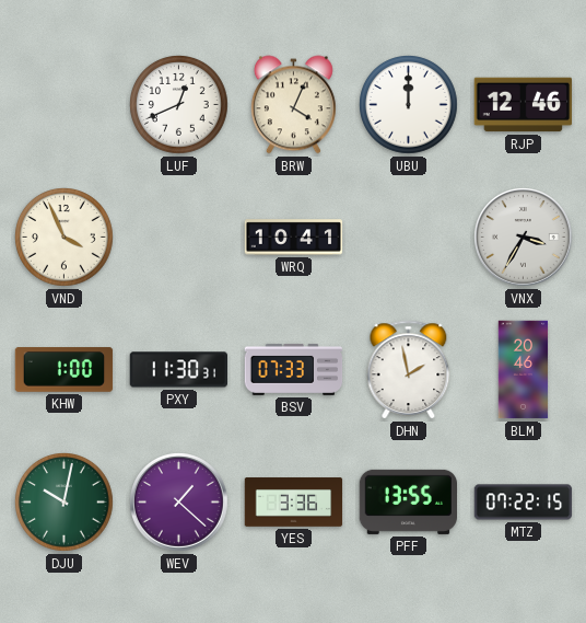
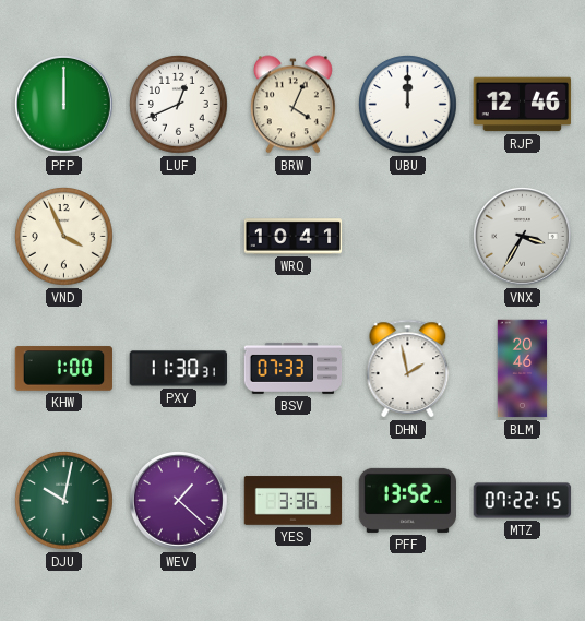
PFP: none -> 12:00
PFF: 13:55 -> 13:52
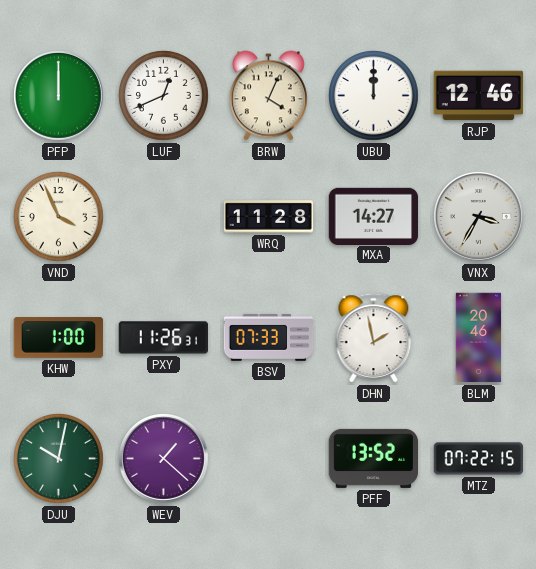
WRQ: 10:41 -> 11:28
MXA: none -> 14:27
PXY: 11:30 -> 11:26
YES: 3:36 -> none
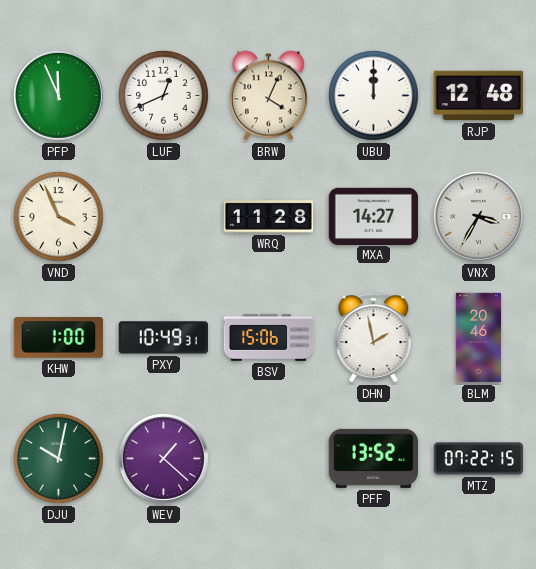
PFP: 12:00 -> 11:56
RJP: 12:46 -> 12:48
PXY: 11:26 -> 10:49
BSV: 07:33 -> 15:06
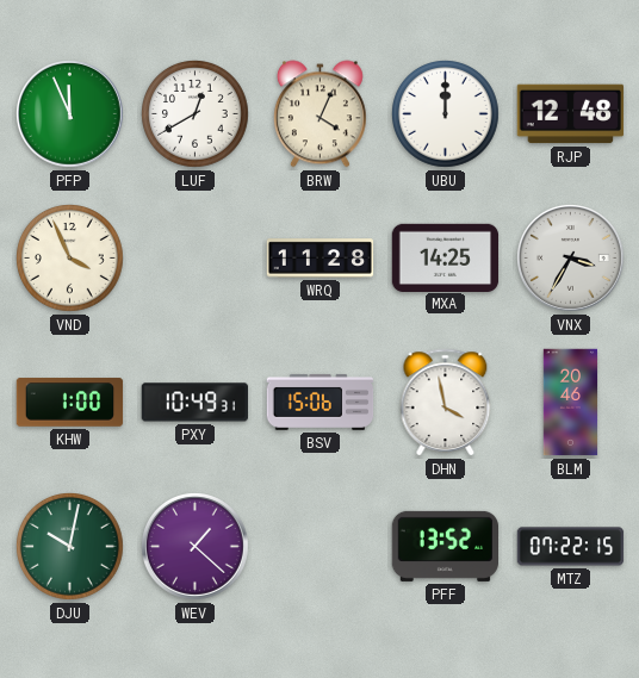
LUF: 12:41 -> 12:40
MXA: 14:27 -> 14:25
DHN: 1:58 -> 3:58
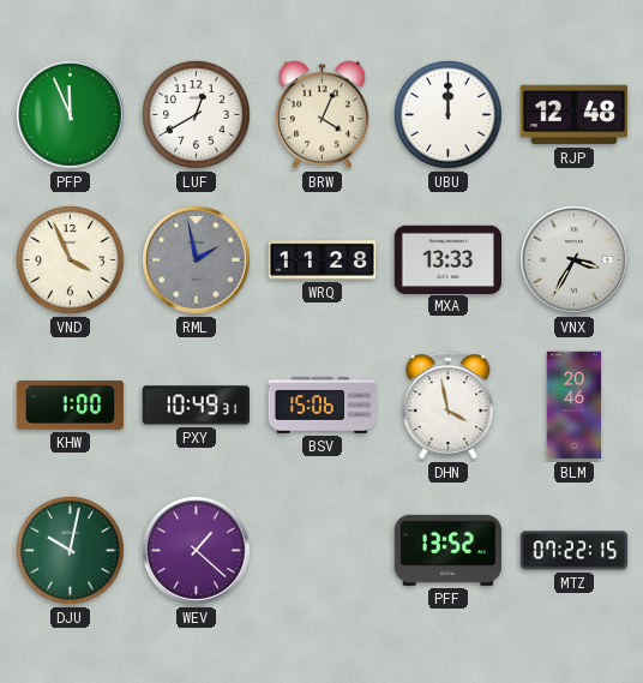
RML: none -> 1:58
MXA: 14:25 -> 13:33
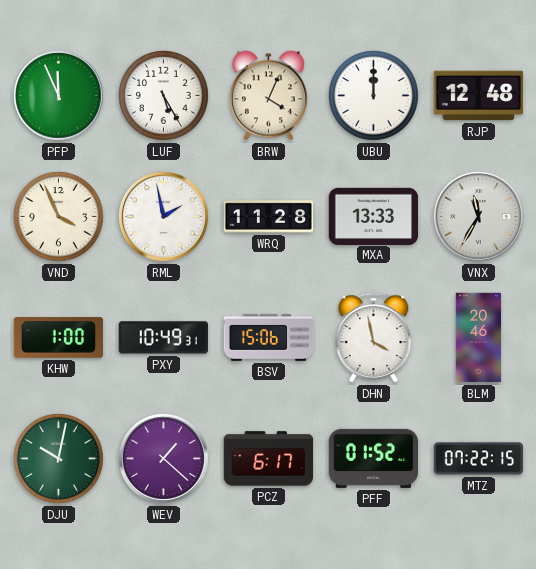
LUF: 12:40 -> 5:25
RML dial: grey -> white
VNX: 3:35 -> 11:35
PCZ: none -> 6:17
PFF: 13:52 -> 01:52
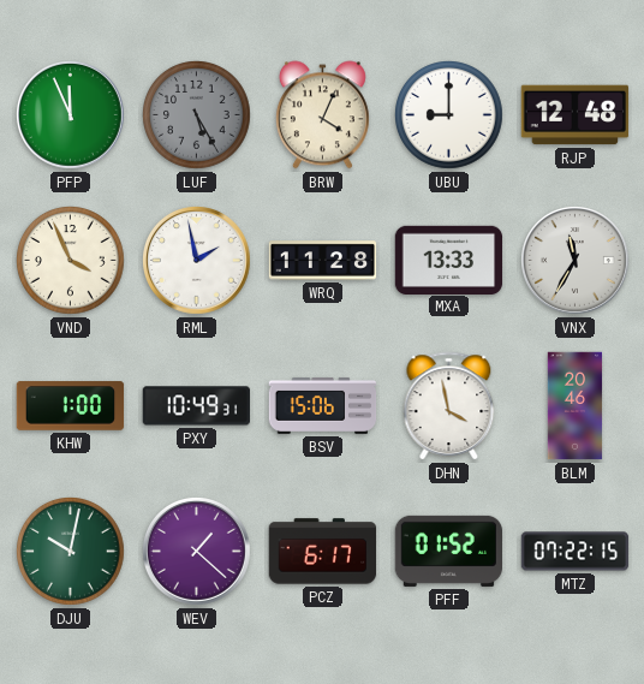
LUF dial: white -> grey
UBU: 12:00 -> 9:00
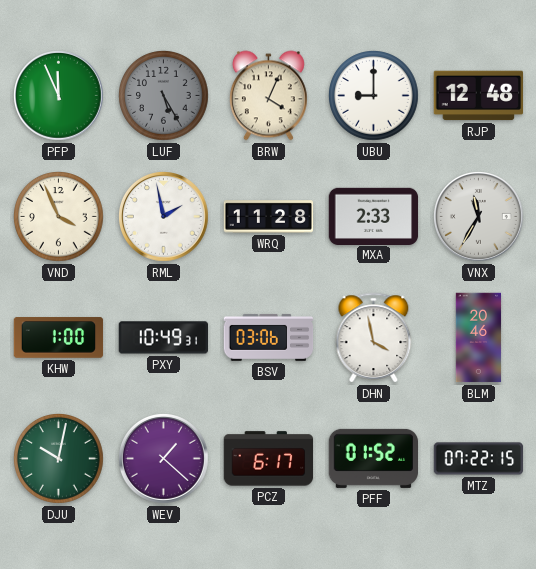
MXA: 13:33 -> 2:33
BSV: 15:06 -> 03:06
